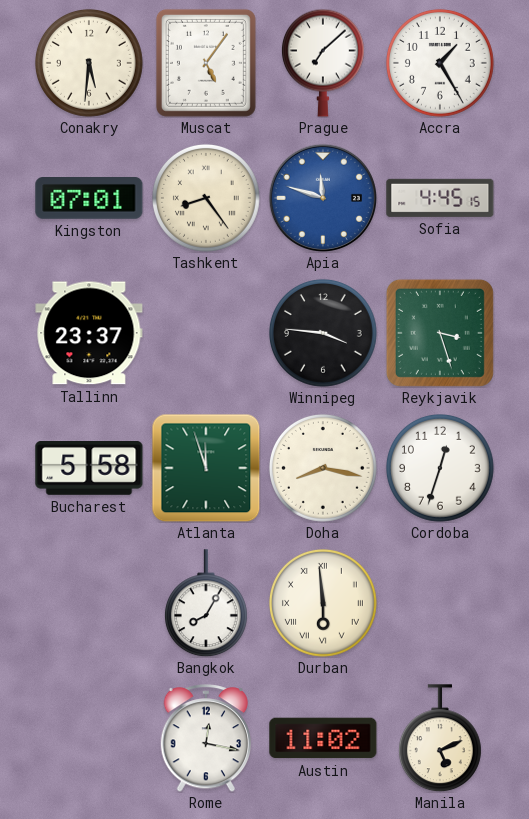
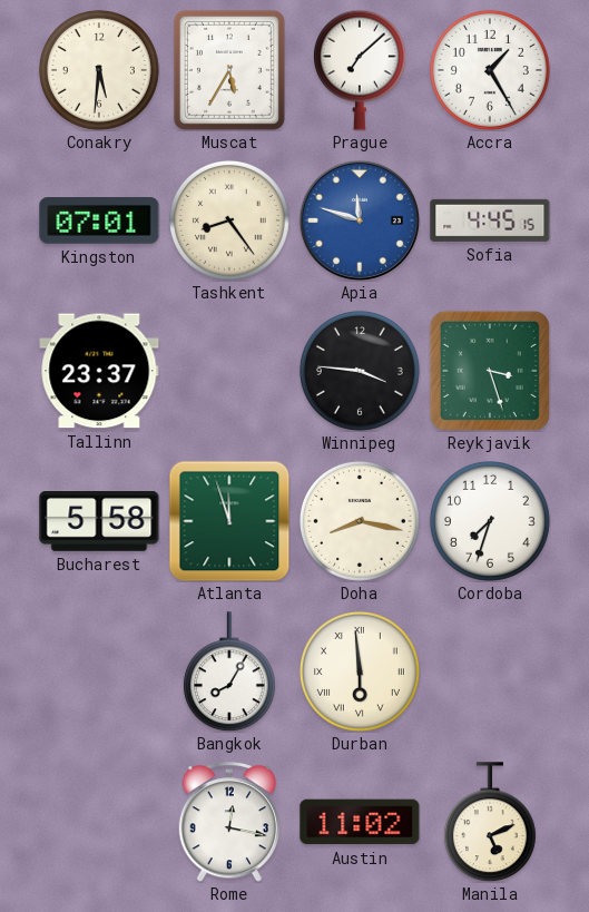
Muscat: 5:06 -> 5:35
Cordoba: 12:33 -> 7:33
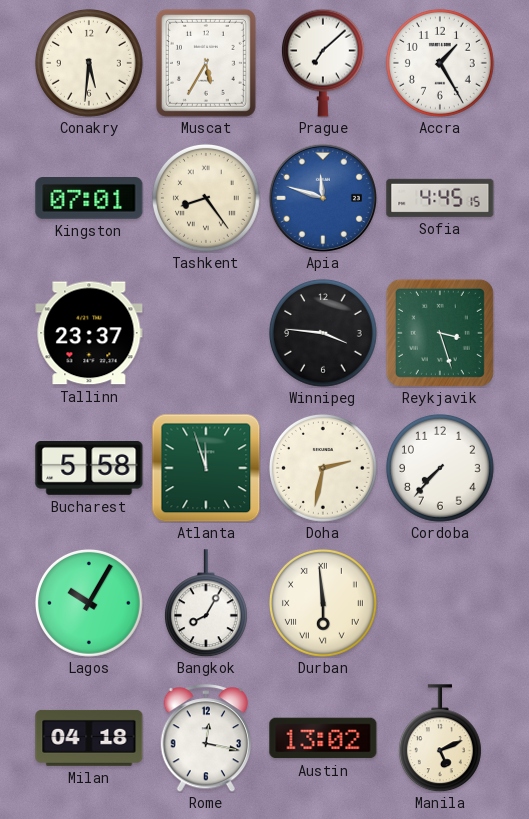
Doha: 8:17 -> 2:32
Cordoba: 7:33 -> 7:37
Lagos: none -> 10:05
Milan: none -> 04:18
Austin: 11:02 -> 13:02
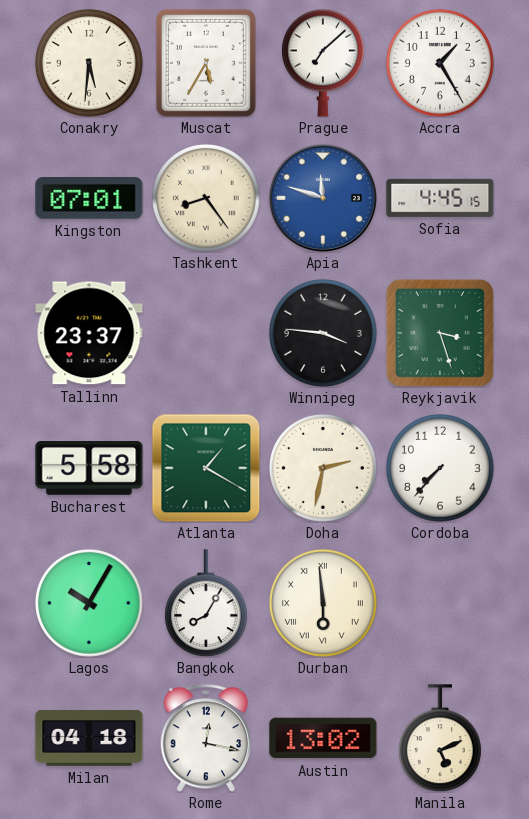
Atlanta: 11:57 -> 1:20
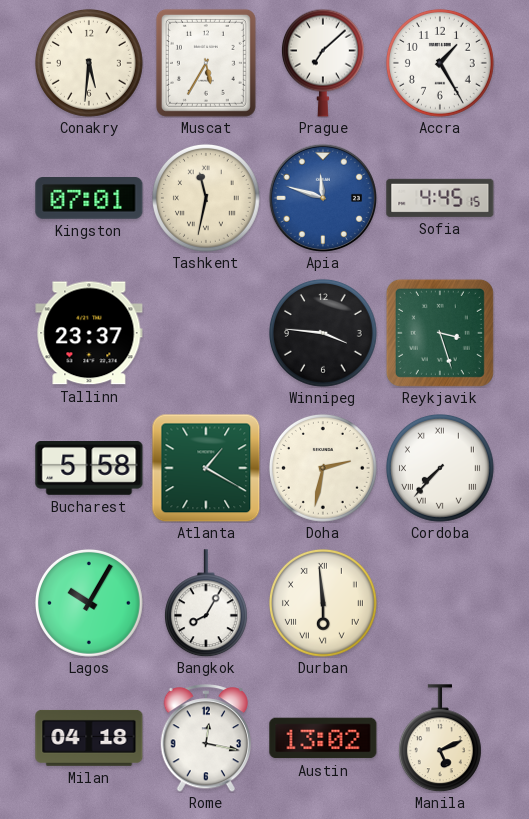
Tashkent: 8:24 -> 11:32
Cordoba numerals: Arabic -> Roman
